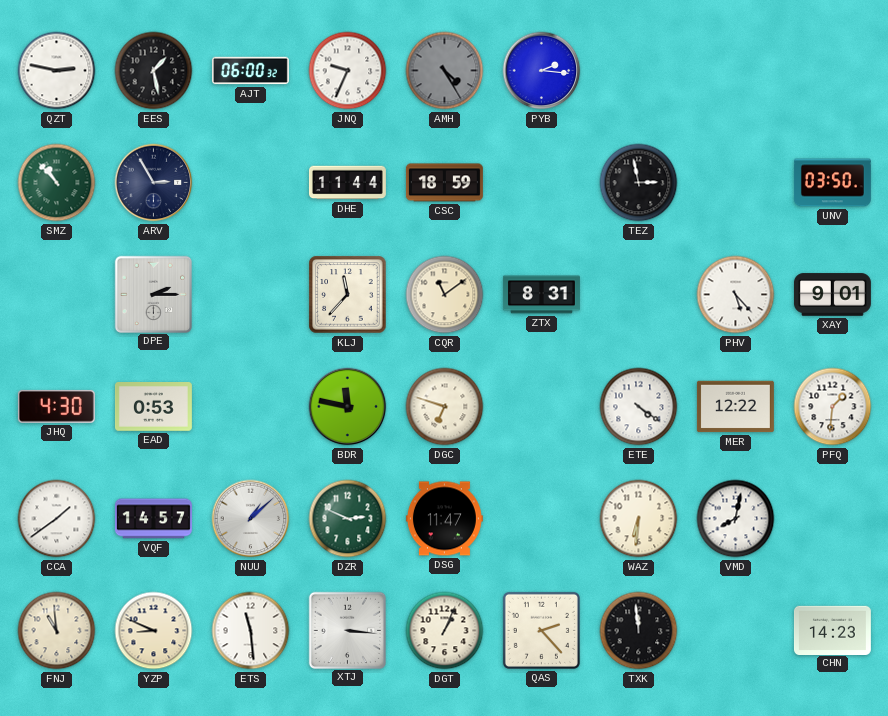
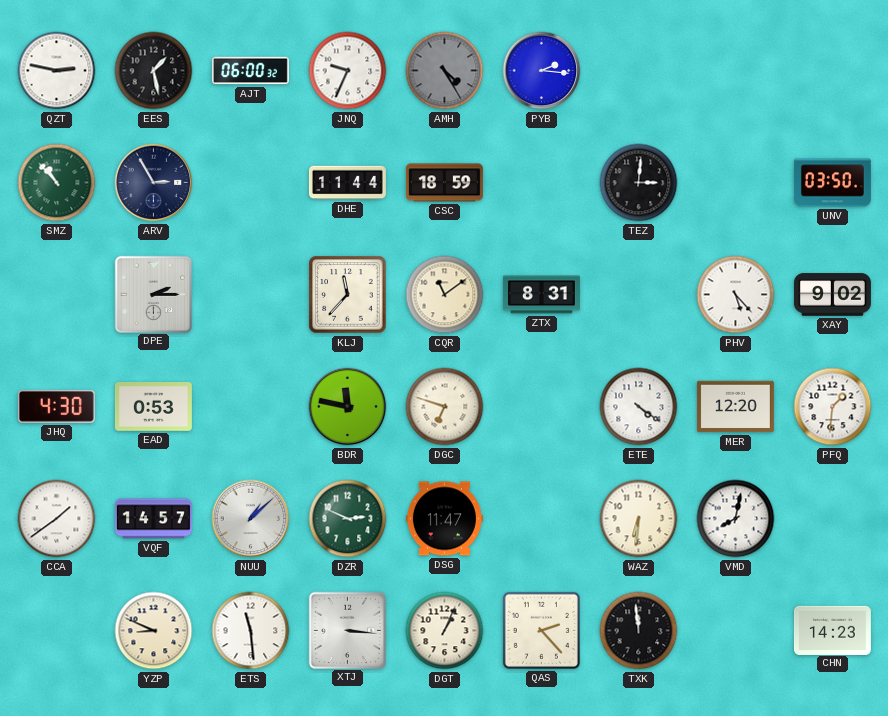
TEZ: 2:58 -> 3:01
XAY: 9:01 -> 9:02
MER: 12:22 -> 12:20
FNJ: 10:59 -> none
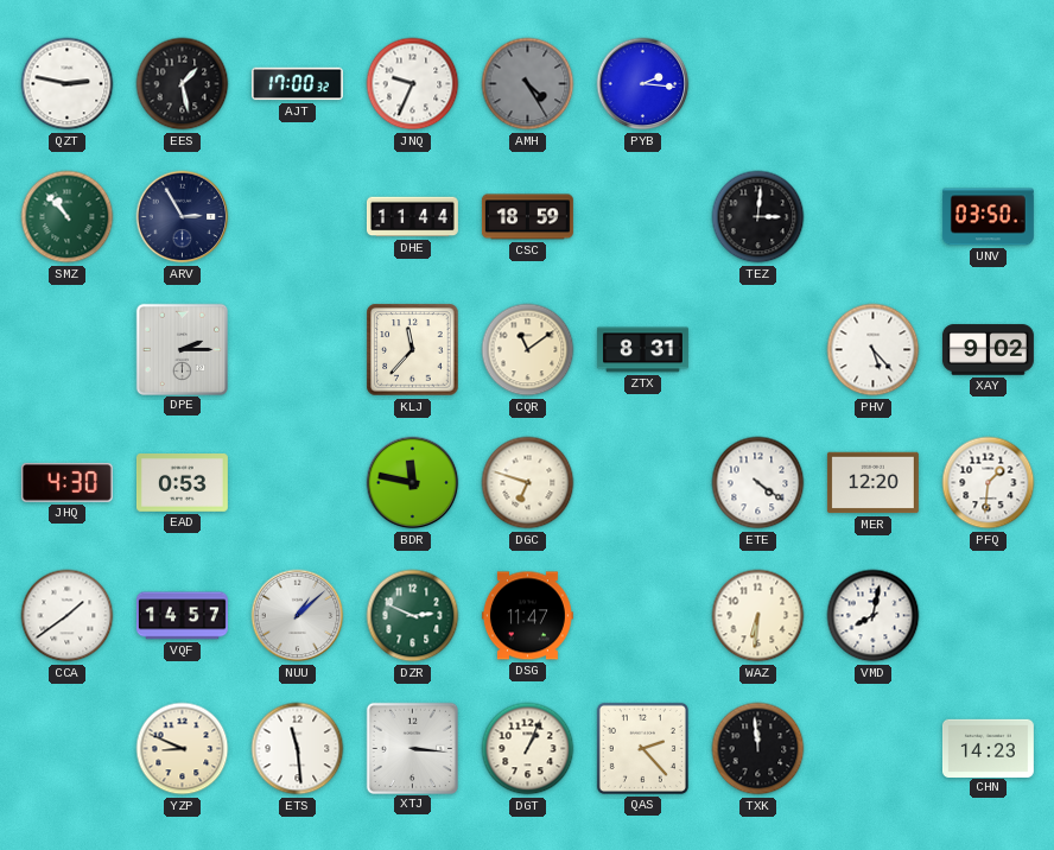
AJT: 06:00 -> 17:00
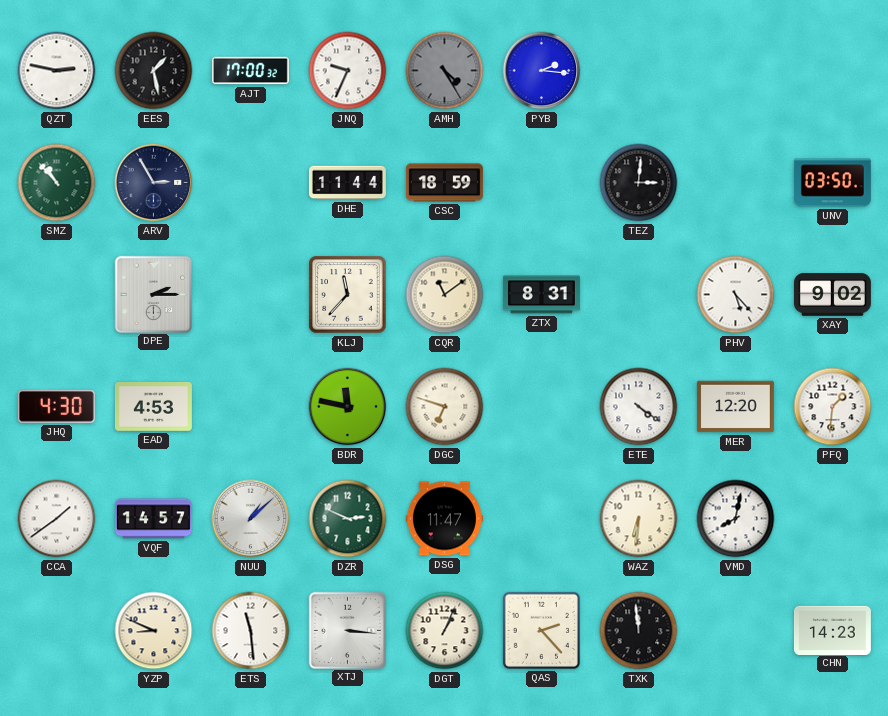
EAD: 0:53 -> 4:53
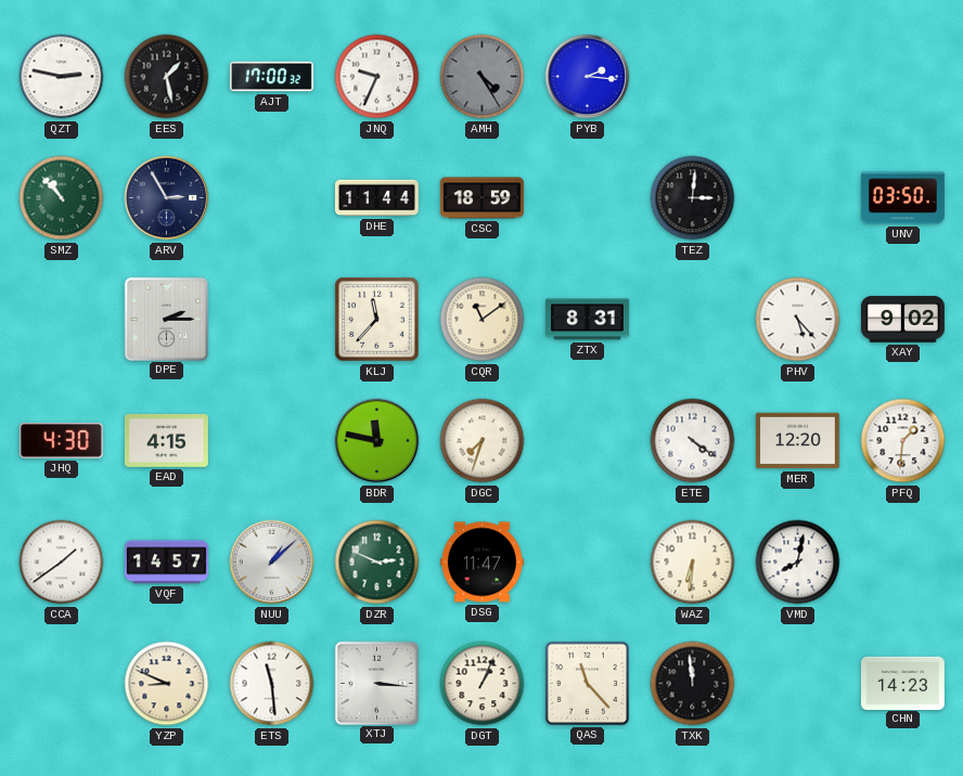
EAD: 4:53 -> 4:15
DGC: 6:48 -> 7:33
QAS: 2:23 -> 11:23
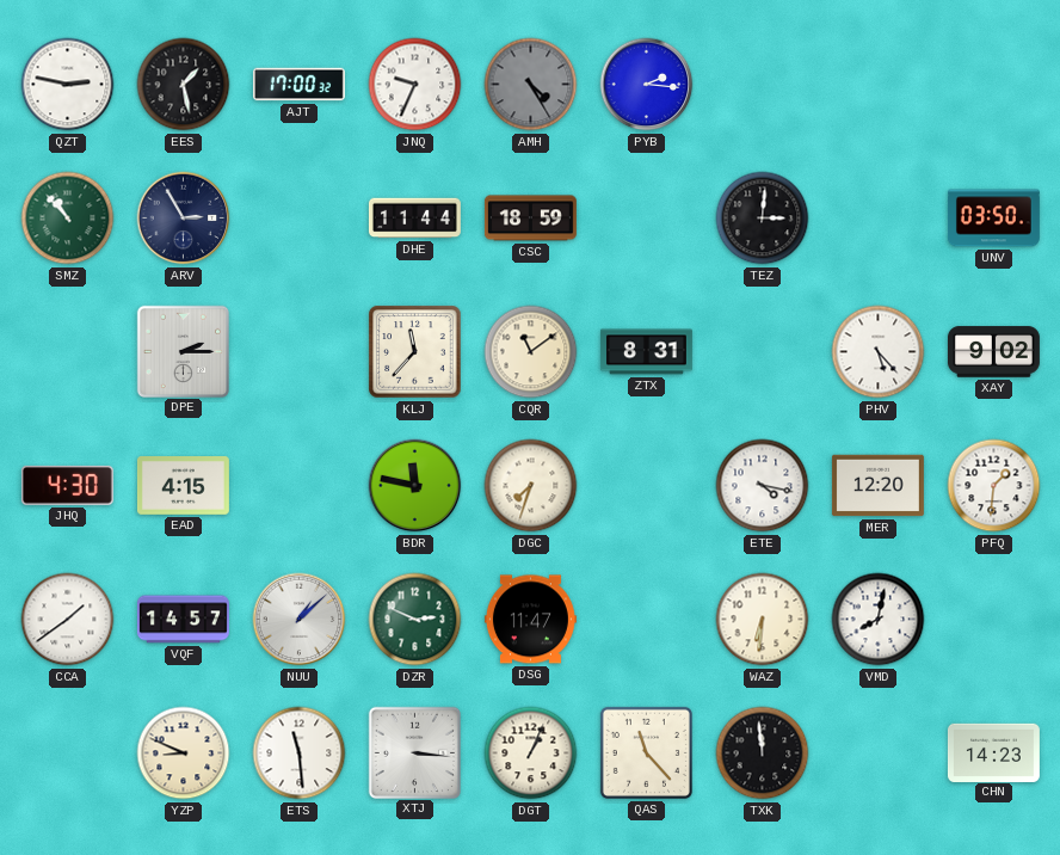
ETE: 4:21 -> 4:17
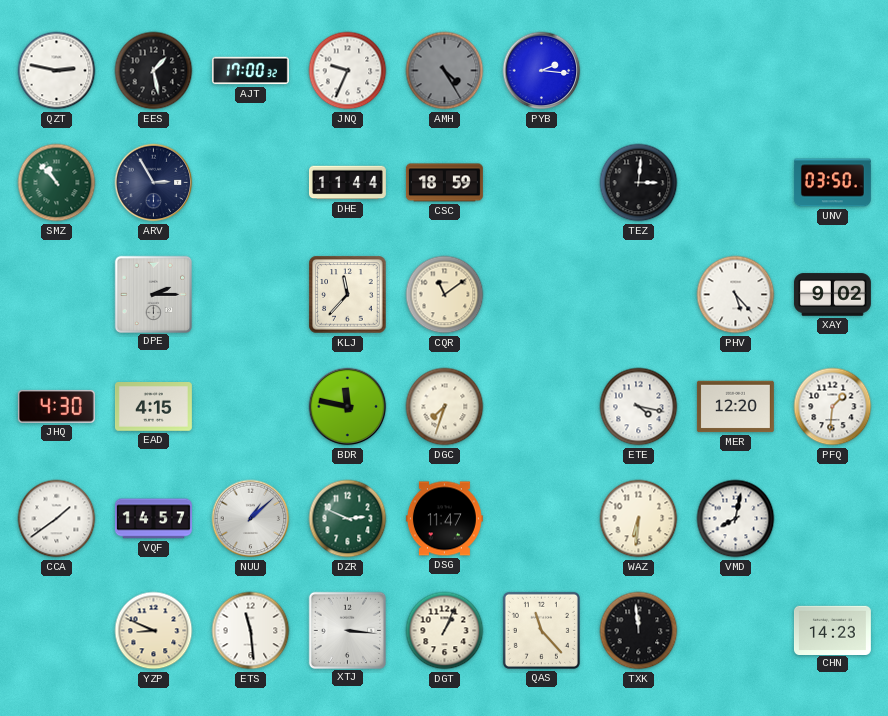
ZTX: 8:31 -> none
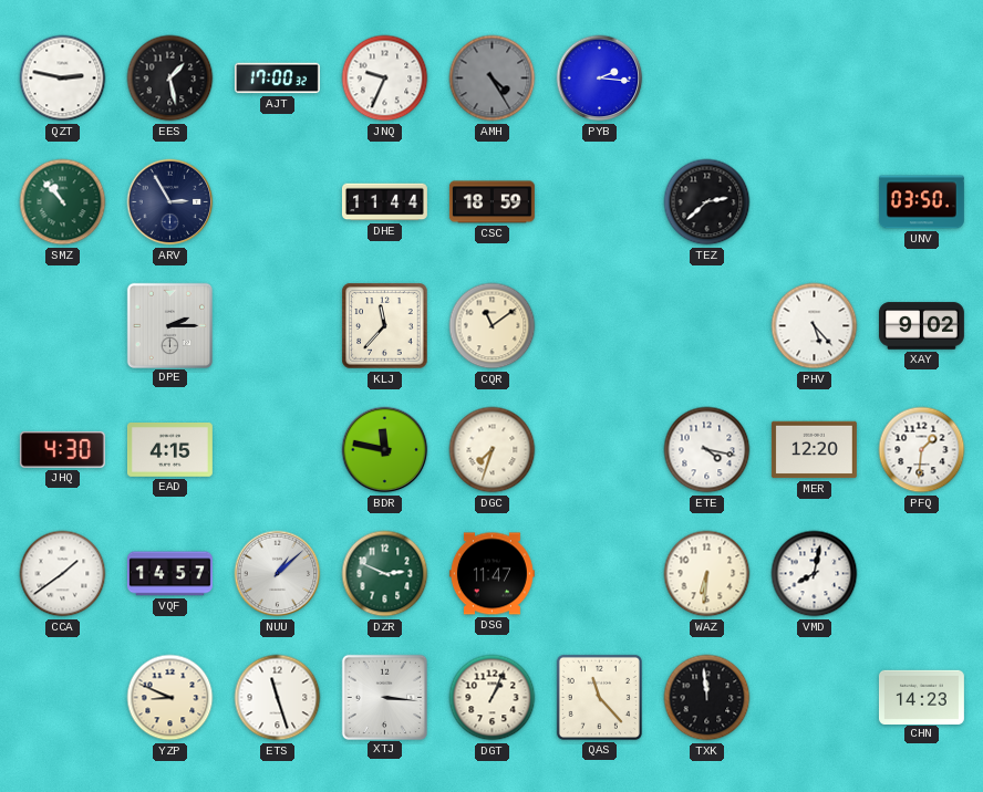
TEZ: 3:01 -> 2:38
ETS: 11:29 -> 11:27
